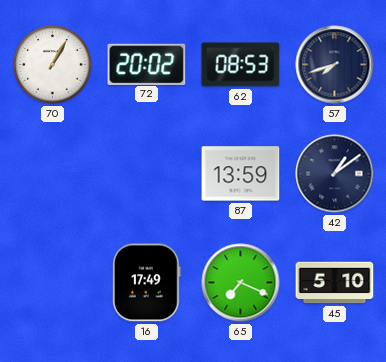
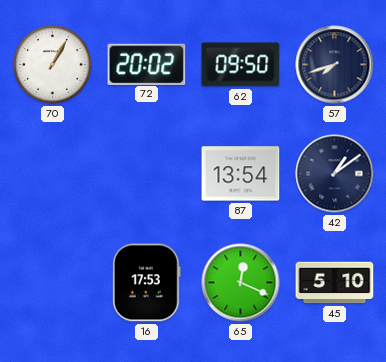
62: 08:53 -> 09:50
87: 13:59 -> 13:54
16: 17:49 -> 17:53
65: 7:19 -> 12:19
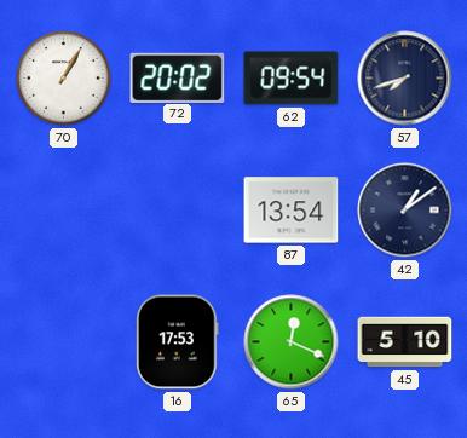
62: 09:50 -> 09:54
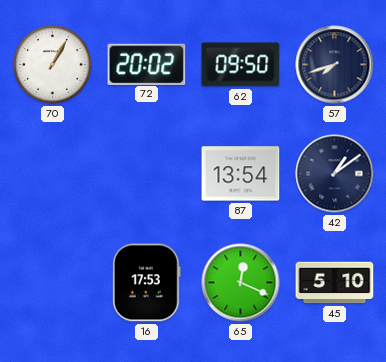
62: 09:54 -> 09:50
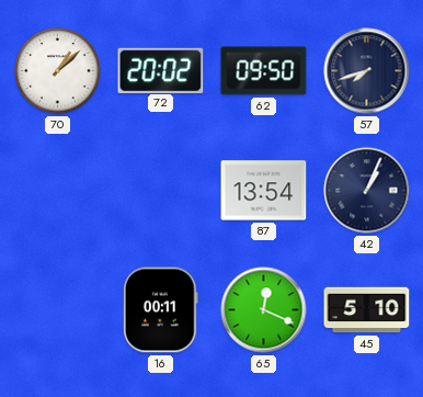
70: 1:05 -> 1:08
42: 1:09 -> 1:04
16: 17:53 -> 00:11
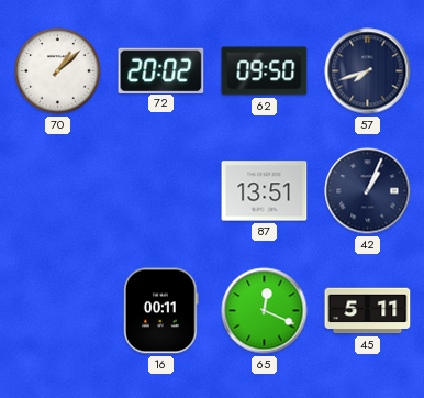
87: 13:54 -> 13:51
45: 5:10 -> 5:11
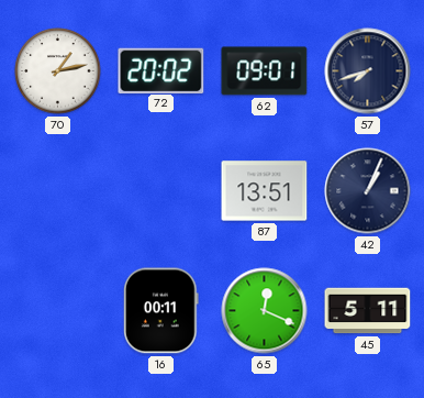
70: 1:08 -> 1:13
62: 09:50 -> 09:01
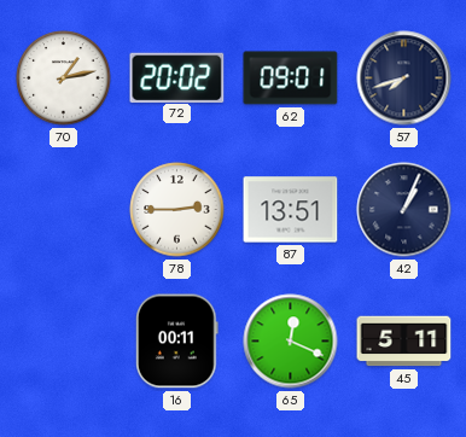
78: none -> 2:45
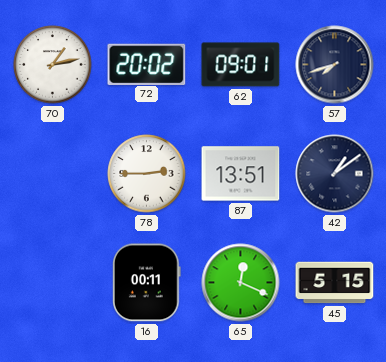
42: 1:04 -> 1:09
45: 5:11 -> 5:15
